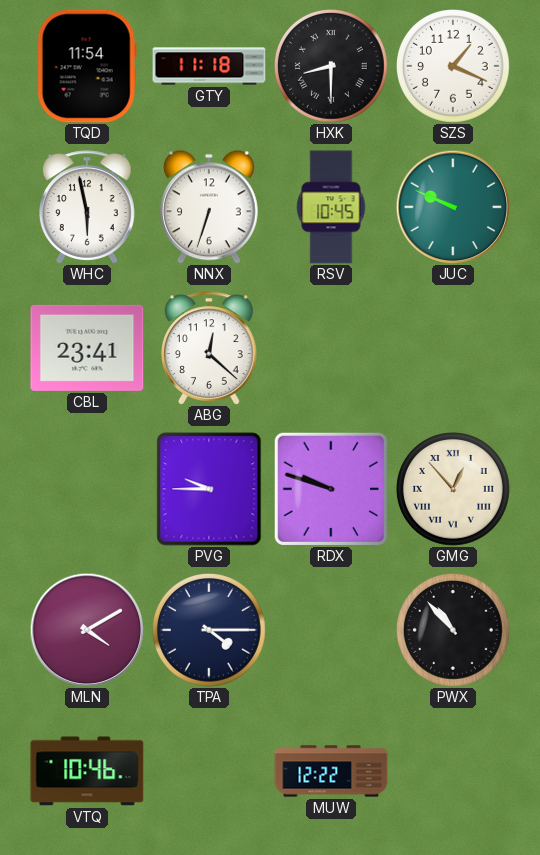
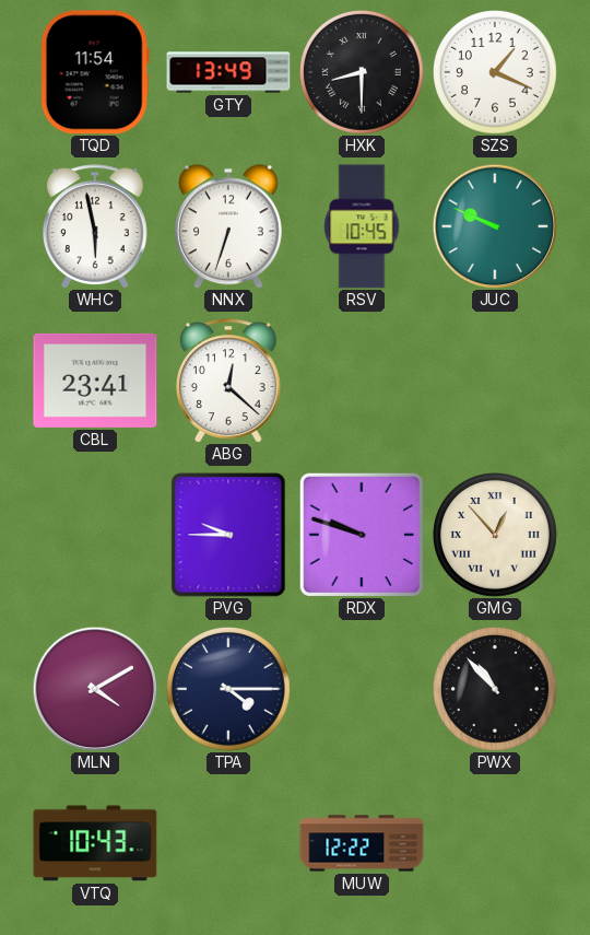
GTY: 11:18 -> 13:49
VTQ: 10:46 -> 10:43
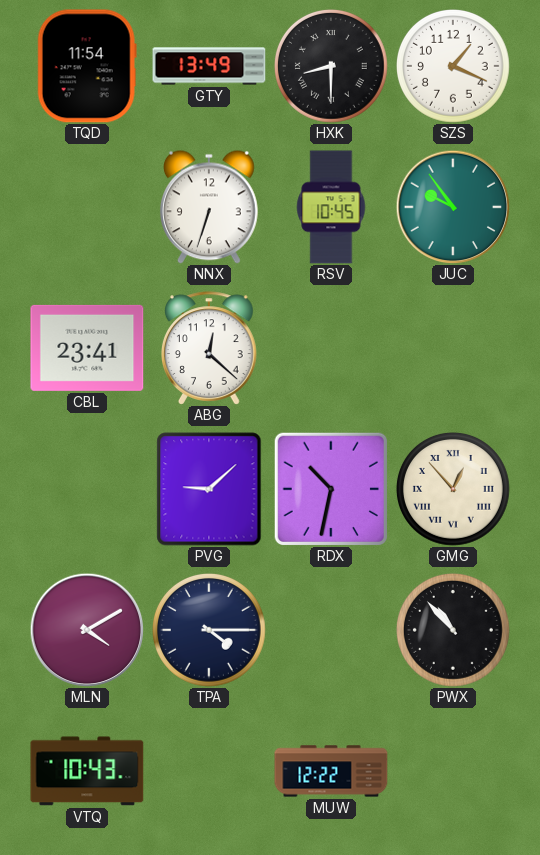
WHC: 5:58 -> none
JUC: 9:49 -> 9:54
PVG: 9:45 -> 9:08
RDX: 9:48 -> 10:32
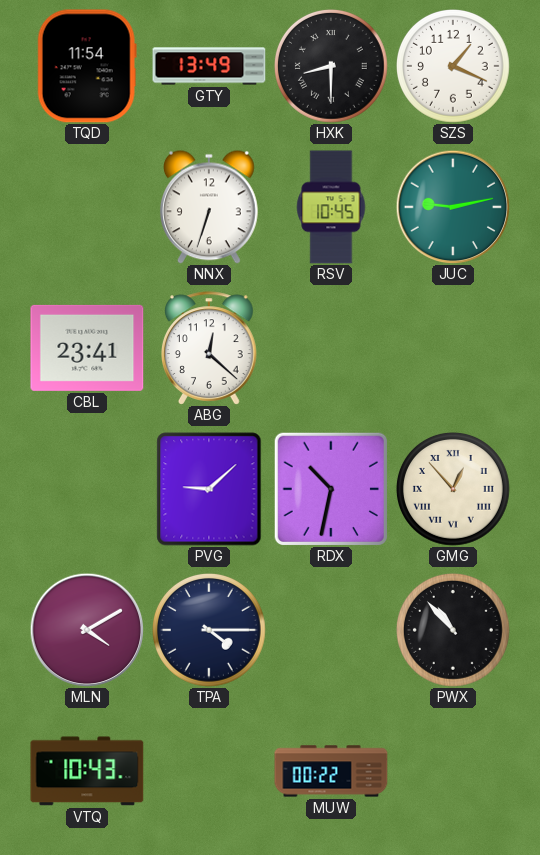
JUC: 9:54 -> 9:13
MUW: 12:22 -> 00:22
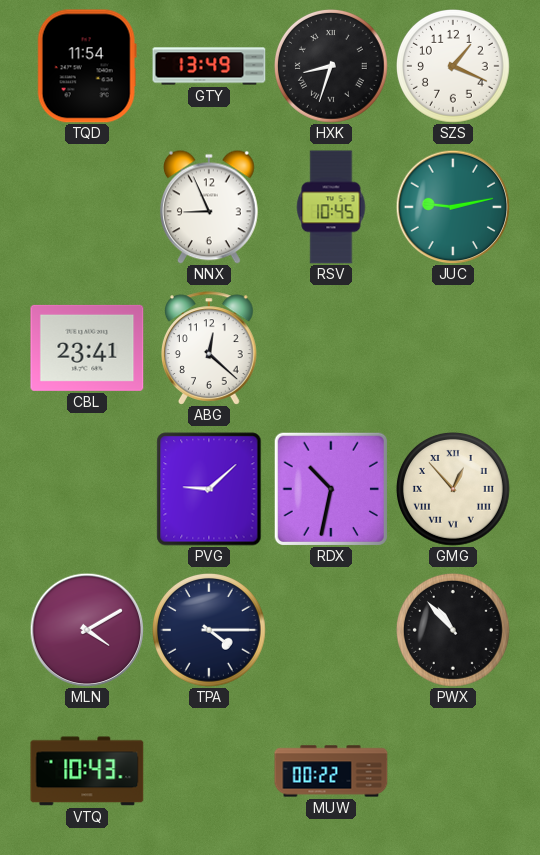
HXK: 8:30 -> 8:33
NNX: 6:33 -> 8:56
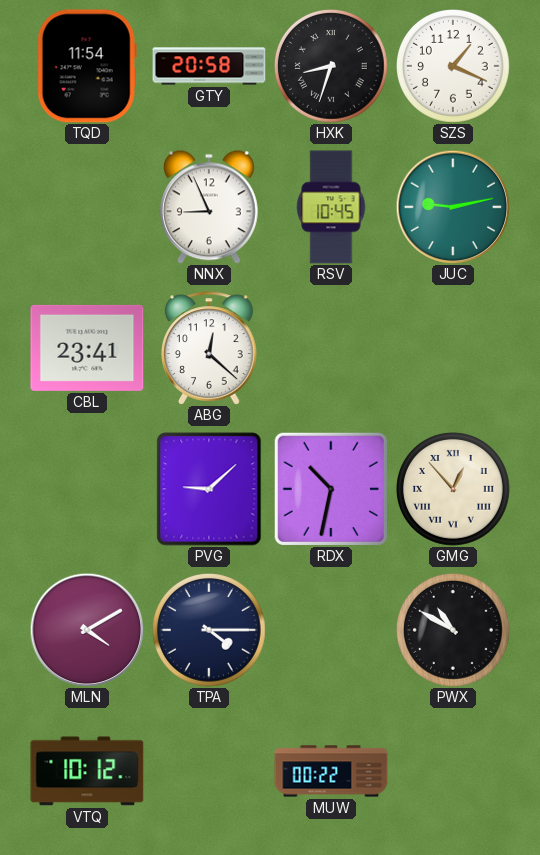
GTY: 13:49 -> 20:58
PWX: 10:53 -> 10:50
VTQ: 10:43 -> 10:12
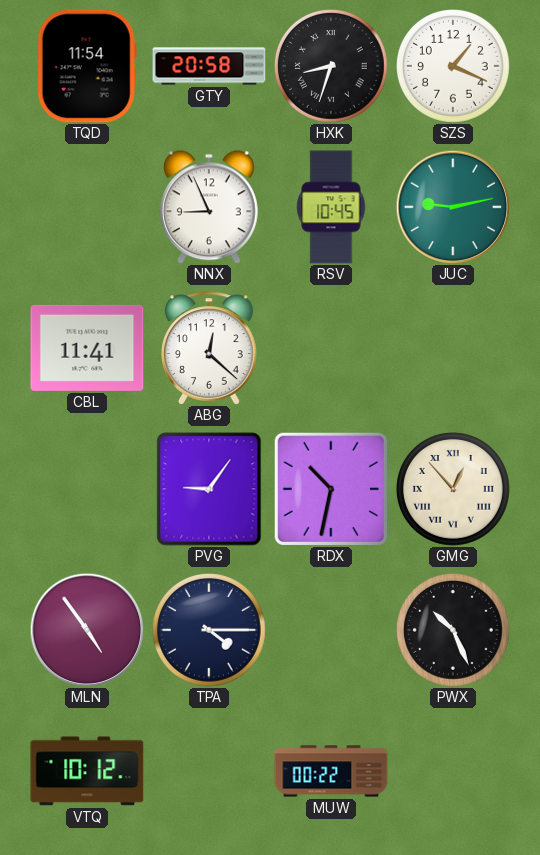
CBL: 23:41 -> 11:41
PVG: 9:08 -> 9:06
MLN: 4:10 -> 4:54
PWX: 10:50 -> 10:26
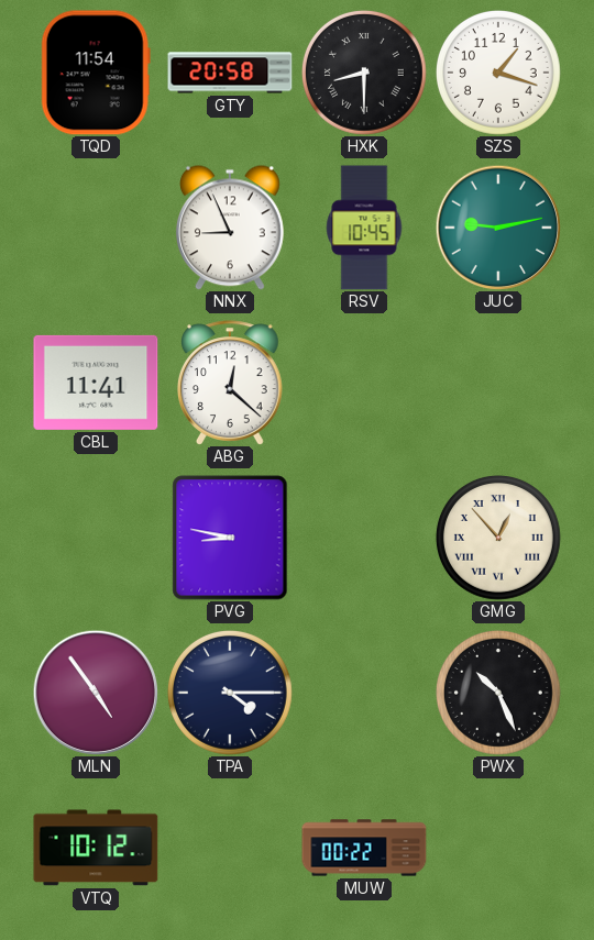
HXK: 8:33 -> 8:30
SZS: 1:19 -> 1:18
PVG: 9:06 -> 8:47
RDX: 10:32 -> none
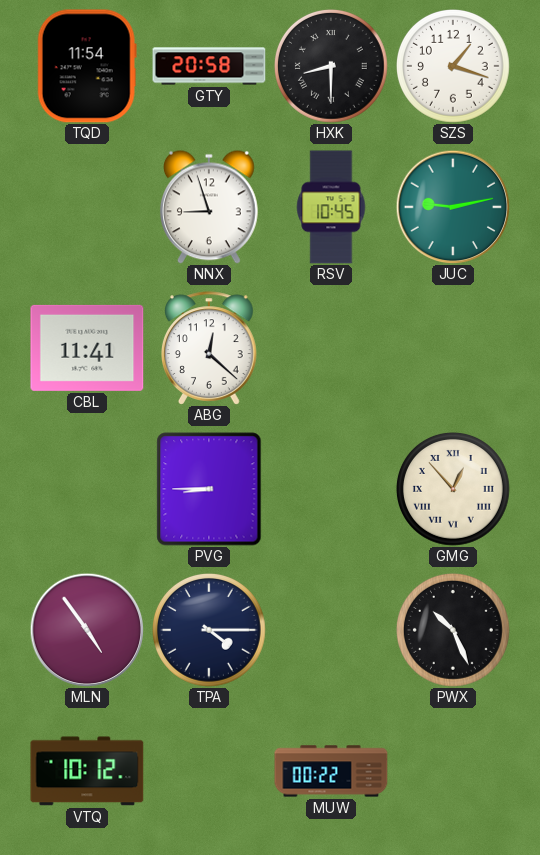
NNX: 8:56 -> 8:57
PVG: 8:47 -> 8:45
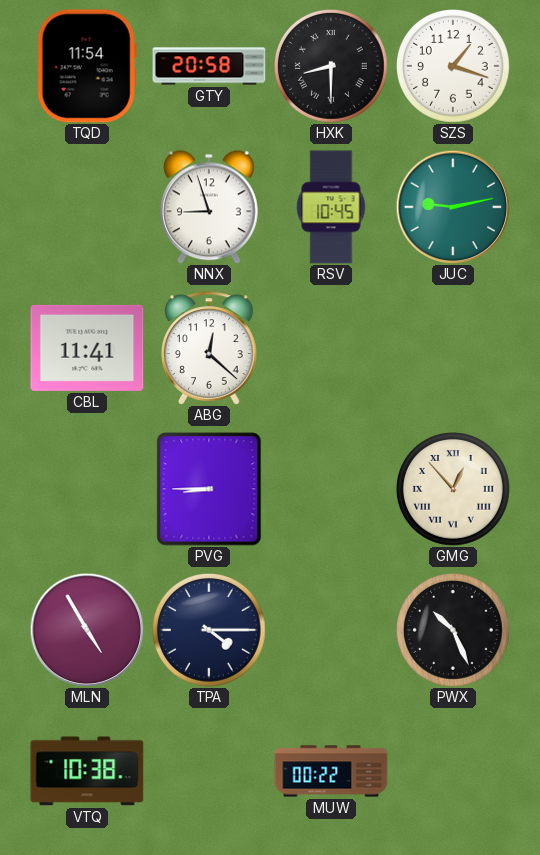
MLN: 4:54 -> 4:55
VTQ: 10:12 -> 10:38
